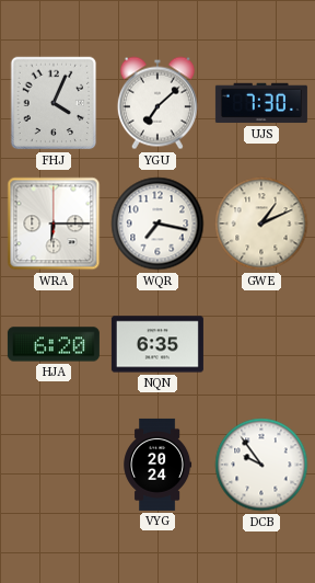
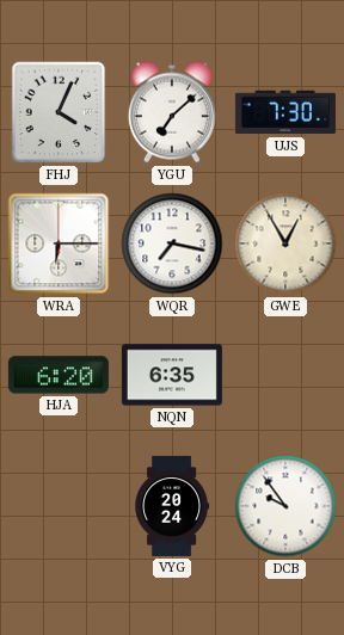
GWE: 1:11 -> 12:55
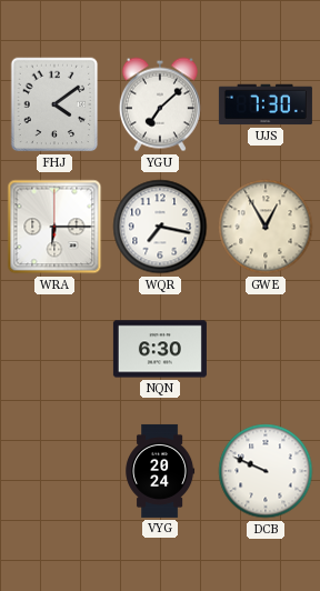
FHJ: 4:04 -> 4:09
HJA: 6:20 -> none
NQN: 6:35 -> 6:30
DCB: 9:54 -> 9:49
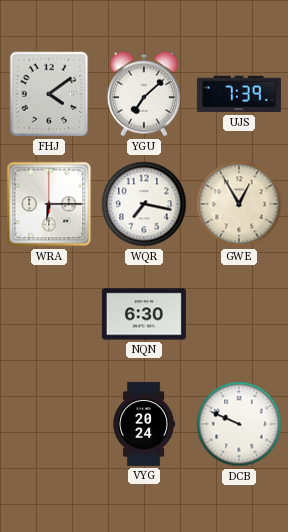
UJS: 7:30 -> 7:39
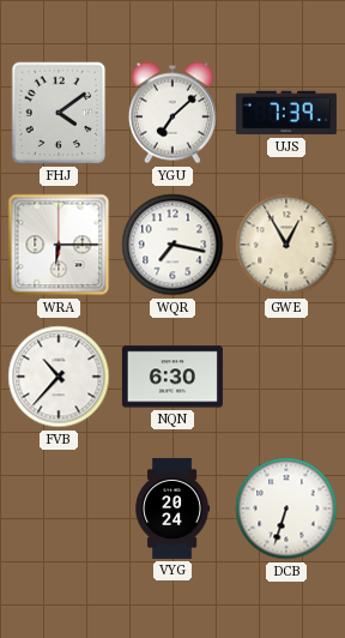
FVB: none -> 10:37
DCB: 9:49 -> 6:33
